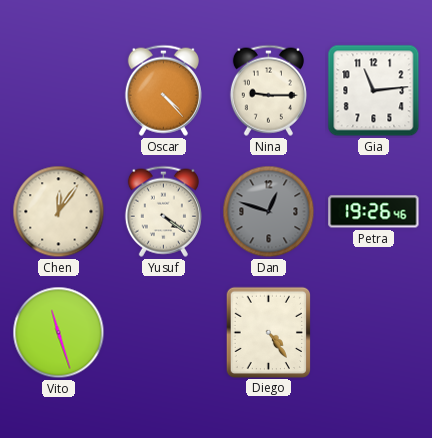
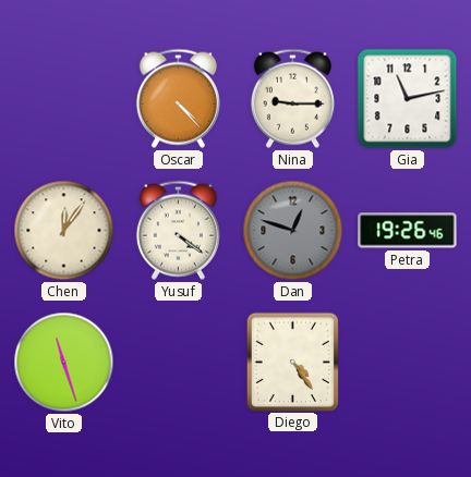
Gia: 11:14 -> 11:13
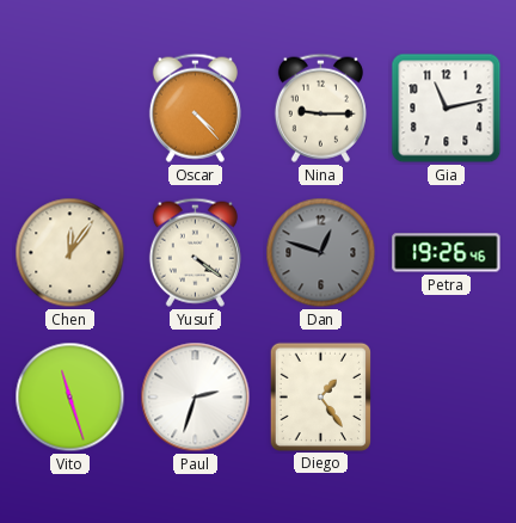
Paul: none -> 2:33
Diego: 4:24 -> 1:24
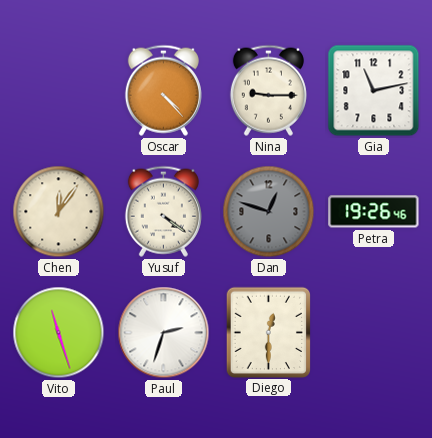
Diego: 1:24 -> 12:30
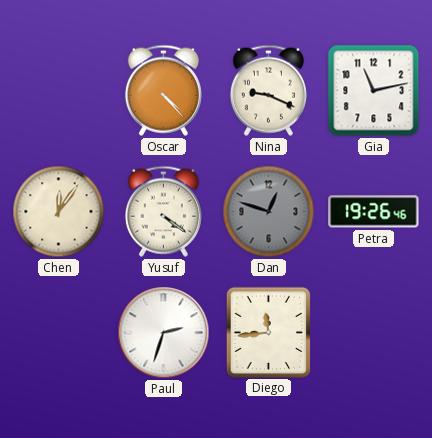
Nina: 9:15 -> 9:19
Vito: 11:27 -> none
Diego: 12:30 -> 11:44
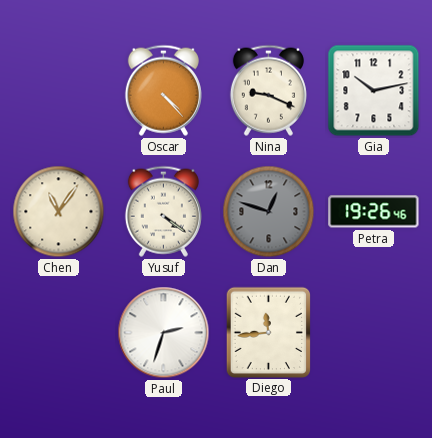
Gia: 11:13 -> 10:13
Chen: 12:06 -> 11:06
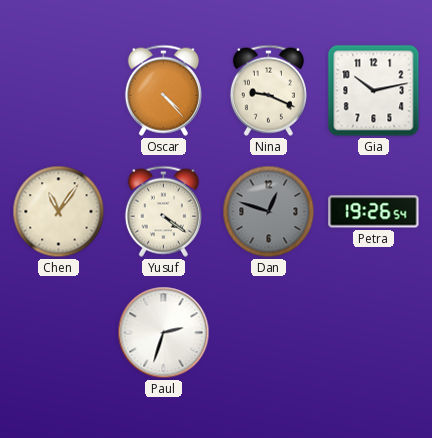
Petra: 19:26:46 -> 19:26:54
Diego: 11:44 -> none
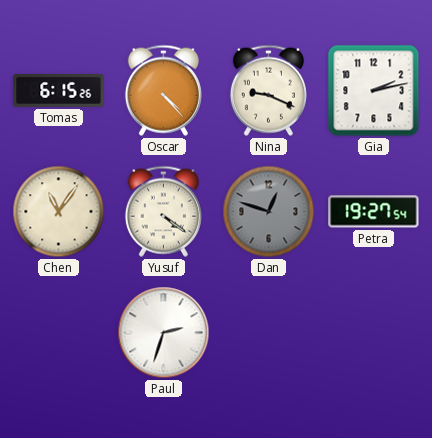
Tomas: none -> 6:15
Gia: 10:13 -> 2:13
Petra: 19:26 -> 19:27
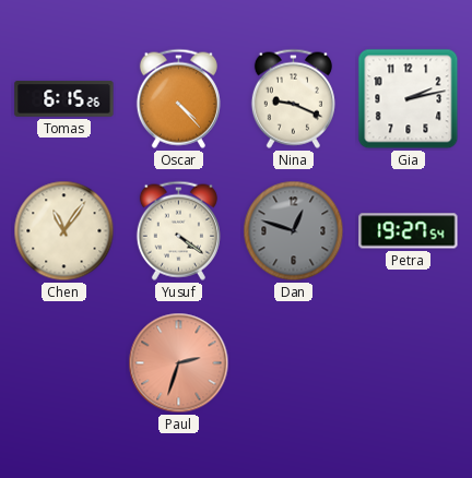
Paul dial: white -> salmon
